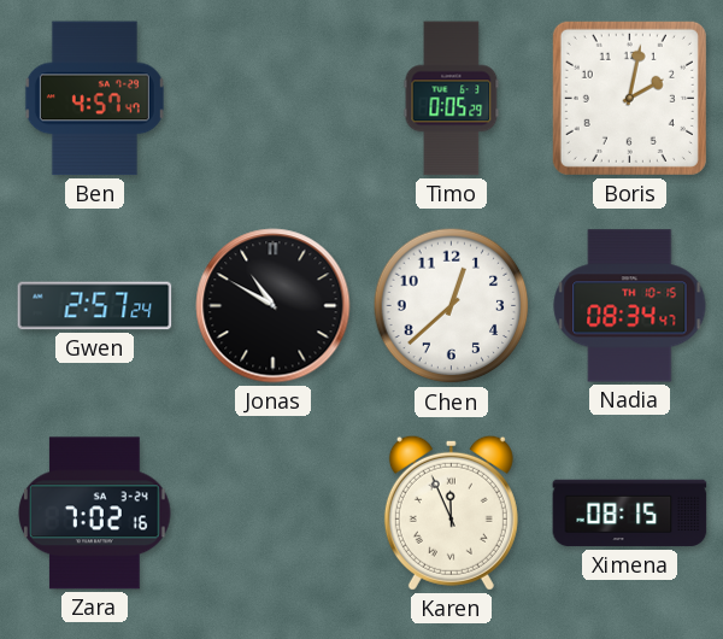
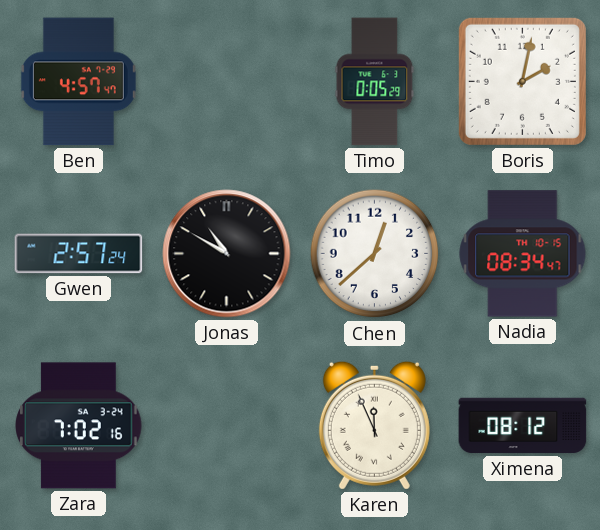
Ximena: 08:15 -> 08:12
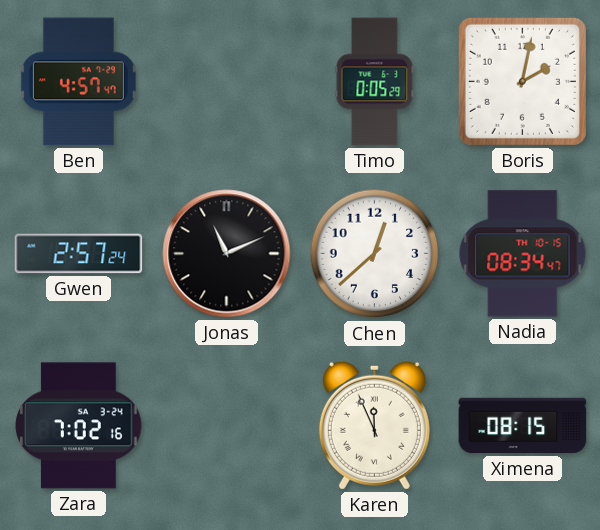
Jonas: 10:50 -> 11:11
Ximena: 08:12 -> 08:15
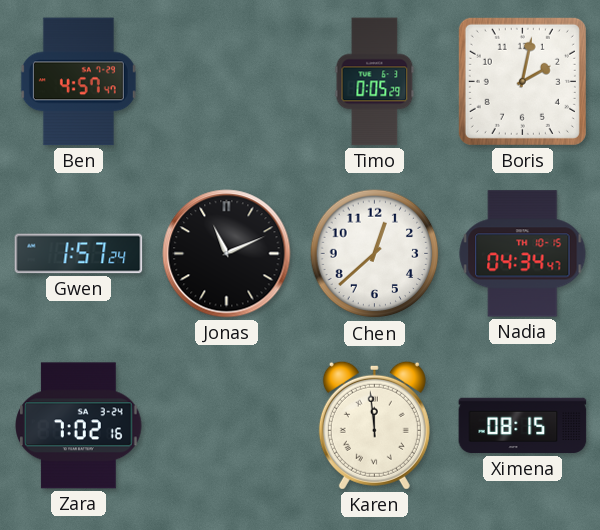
Gwen: 2:57 -> 1:57
Nadia: 08:34 -> 04:34
Karen: 11:56 -> 11:59
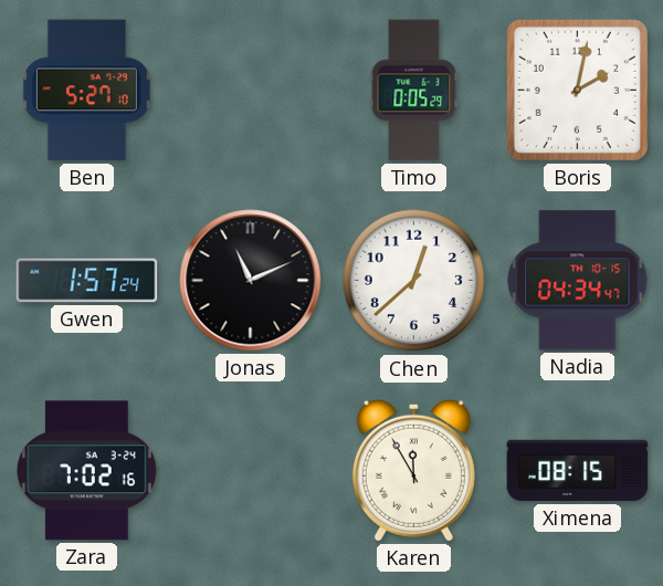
Ben: 4:57 -> 5:27
Karen: 11:59 -> 11:55
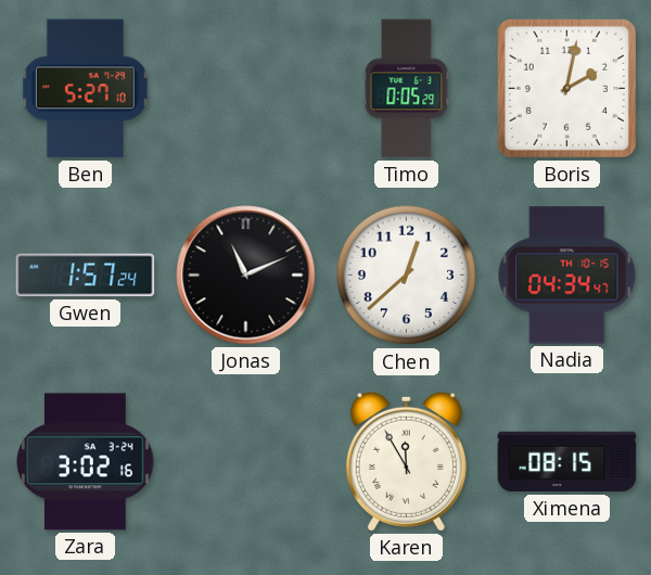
Zara: 7:02 -> 3:02
